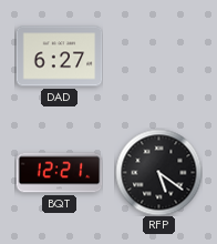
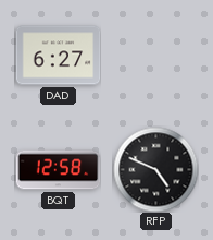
BQT: 12:21 -> 12:58
RFP: 5:21 -> 4:49
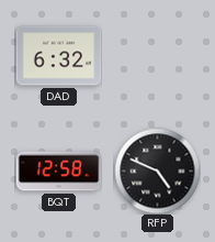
DAD: 6:27 -> 6:32
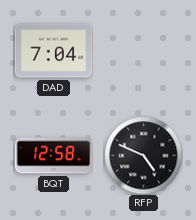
DAD: 6:32 -> 7:04
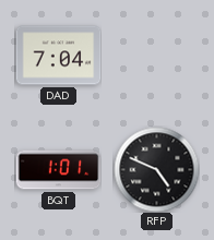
BQT: 12:58 -> 1:01
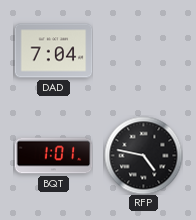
RFP: 4:49 -> 4:47
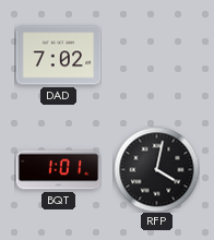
DAD: 7:04 -> 7:02
RFP: 4:47 -> 4:02
